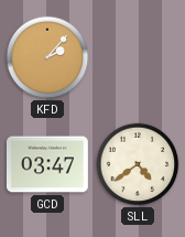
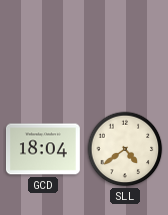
KFD: 2:07 -> none
GCD: 03:47 -> 18:04
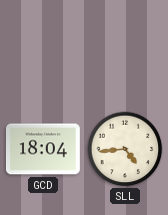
SLL: 4:39 -> 4:44
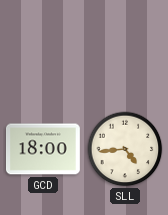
GCD: 18:04 -> 18:00
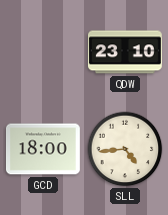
QDW: none -> 23:10
